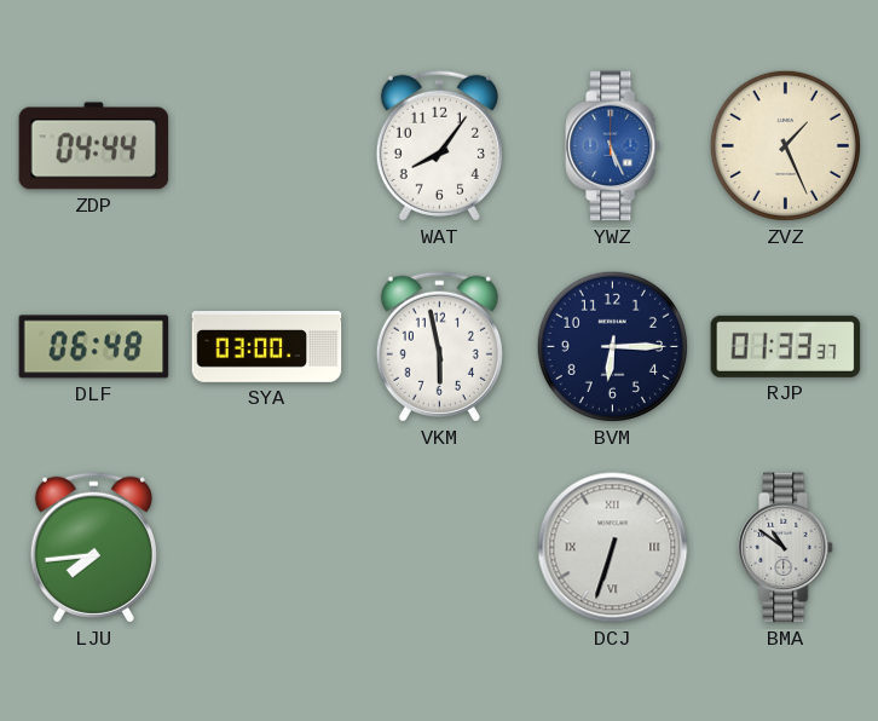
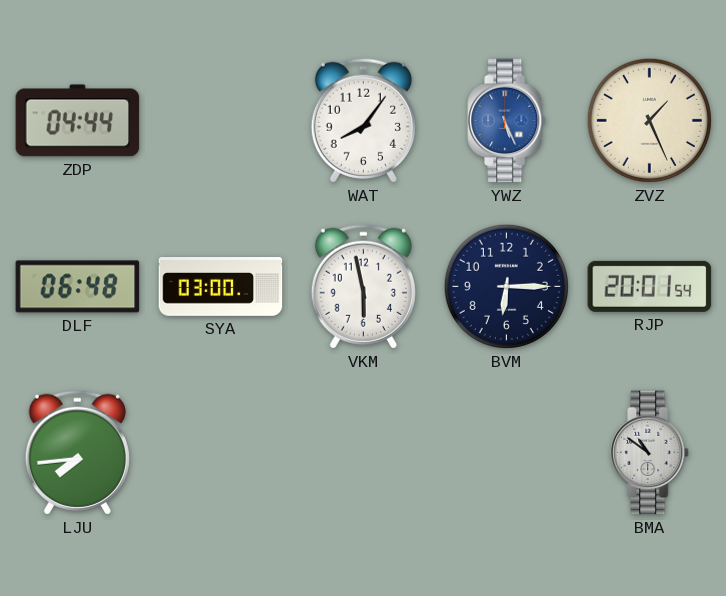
RJP: 01:33 -> 20:01
DCJ: 6:33 -> none
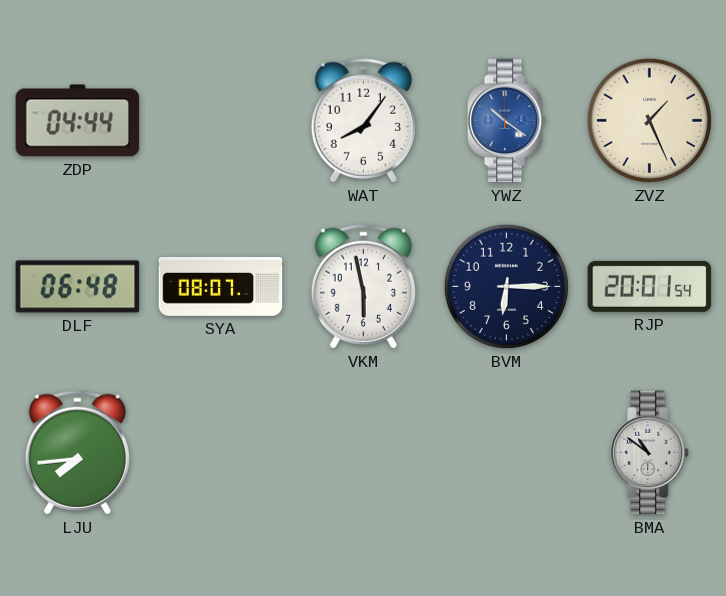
YWZ: 5:26 -> 10:21
SYA: 03:00 -> 08:07
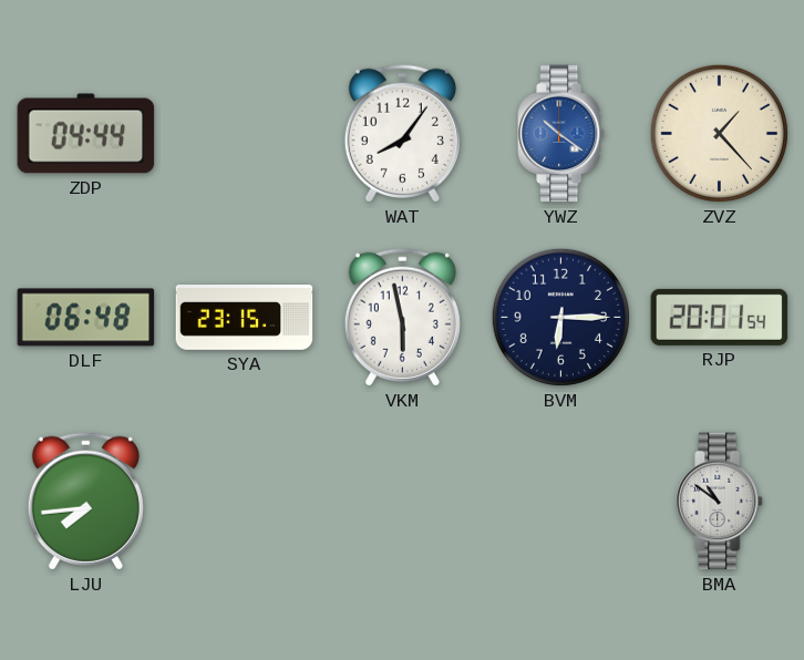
ZVZ: 1:26 -> 1:23
SYA: 08:07 -> 23:15
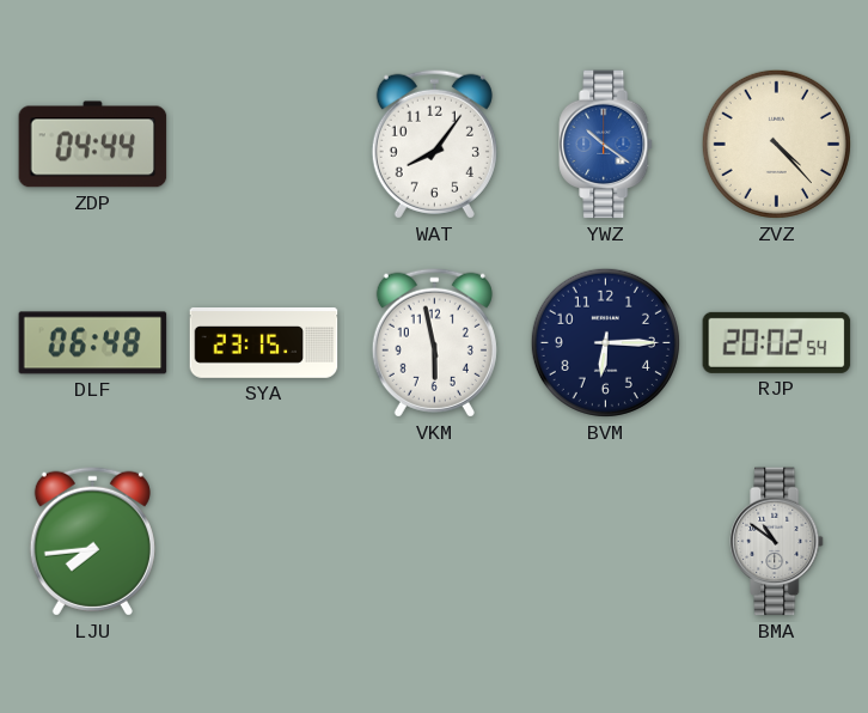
ZVZ: 1:23 -> 4:23
RJP: 20:01 -> 20:02
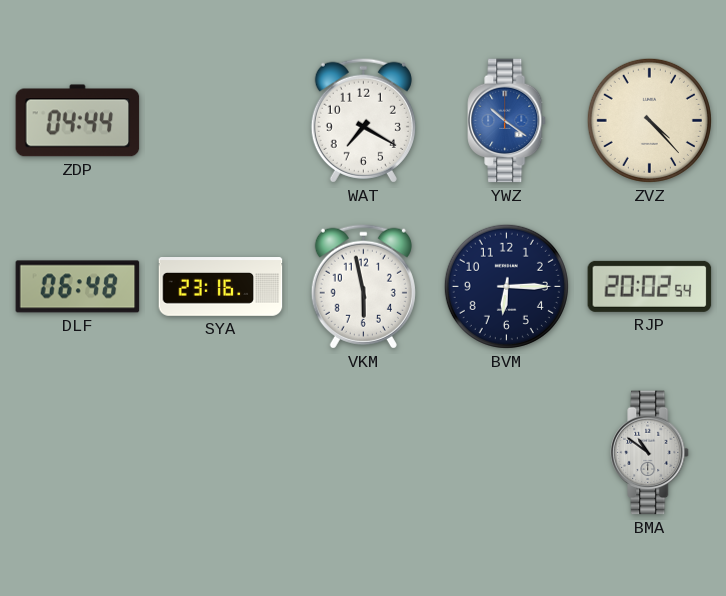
WAT: 8:06 -> 7:20
SYA: 23:15 -> 23:16
LJU: 7:44 -> none
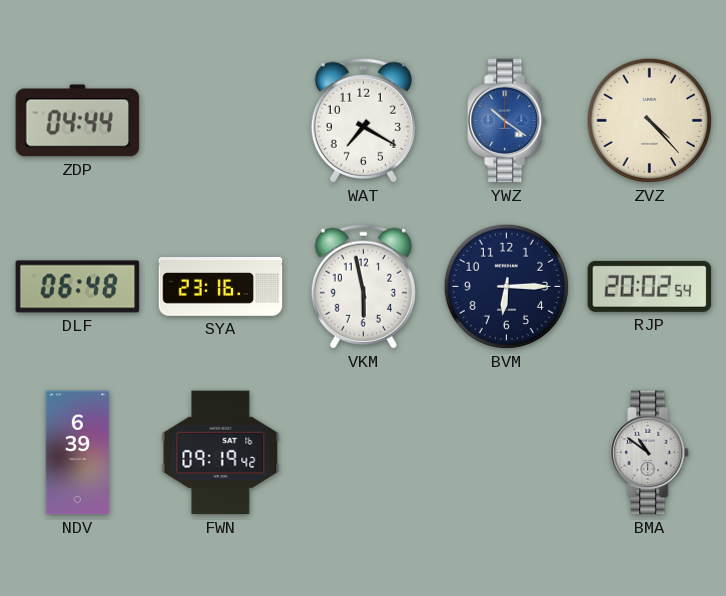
NDV: none -> 6:39
FWN: none -> 09:19
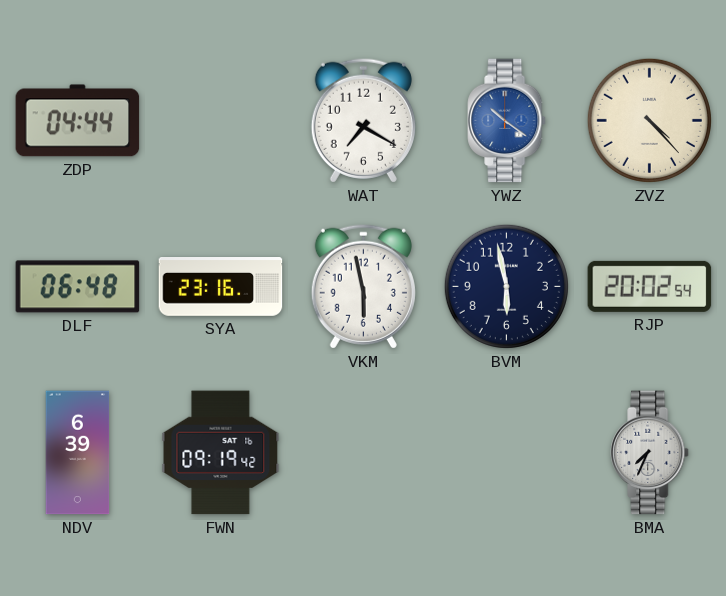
BVM: 6:15 -> 5:58
BMA: 10:51 -> 7:34
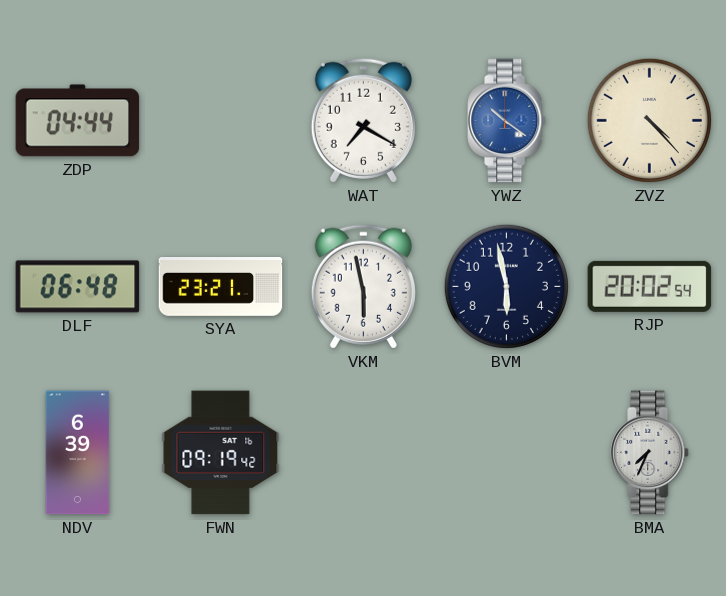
SYA: 23:16 -> 23:21
